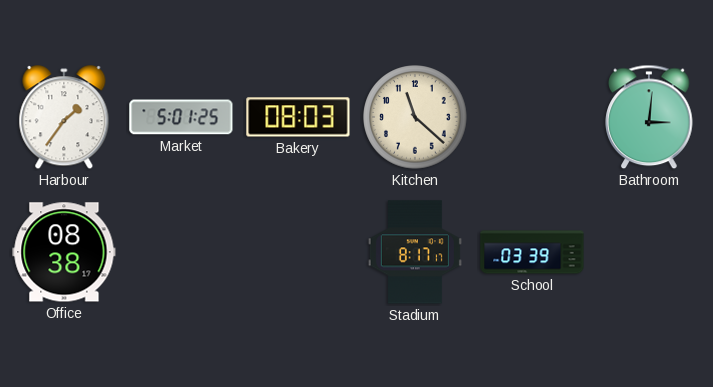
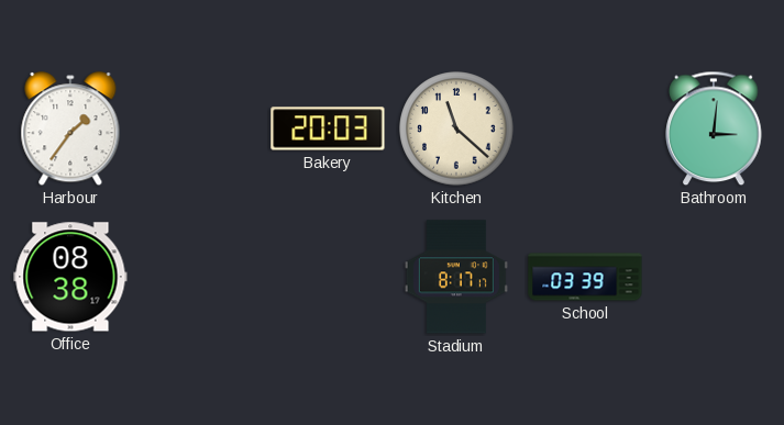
Market: 5:01 -> none
Bakery: 08:03 -> 20:03
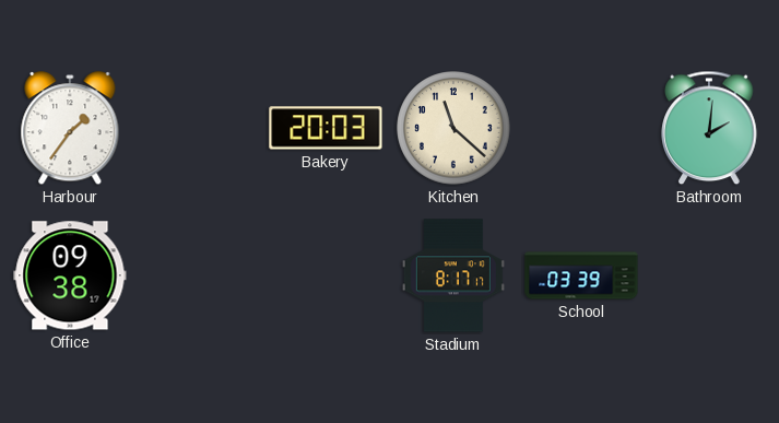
Bathroom: 3:01 -> 2:01
Office: 08:38 -> 09:38
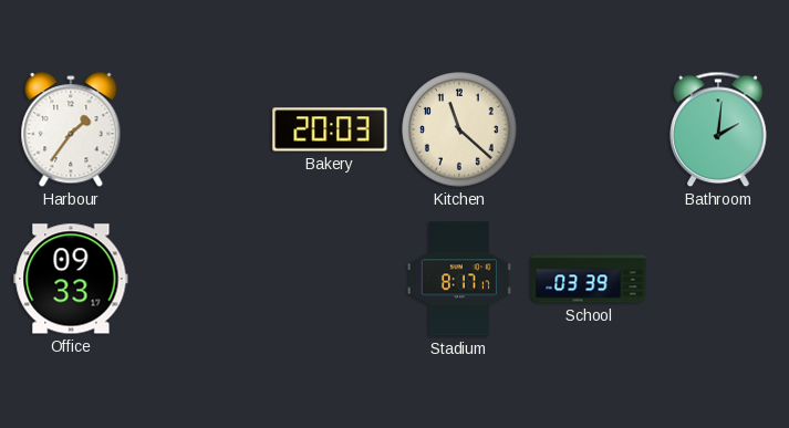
Office: 09:38 -> 09:33
